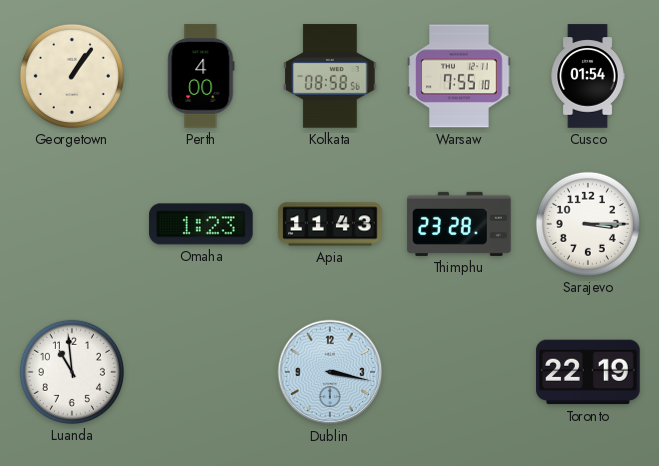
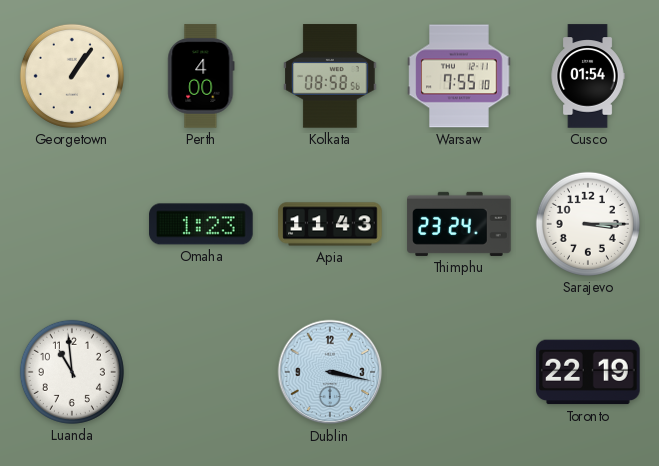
Thimphu: 23:28 -> 23:24
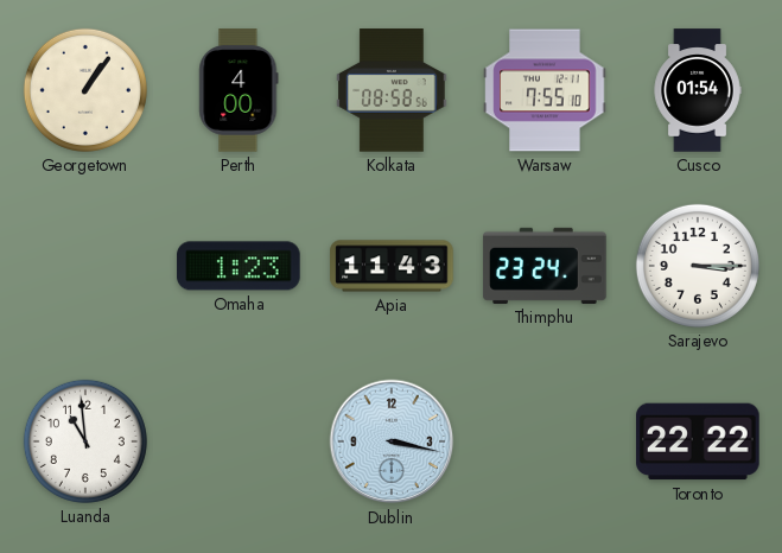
Toronto: 22:19 -> 22:22
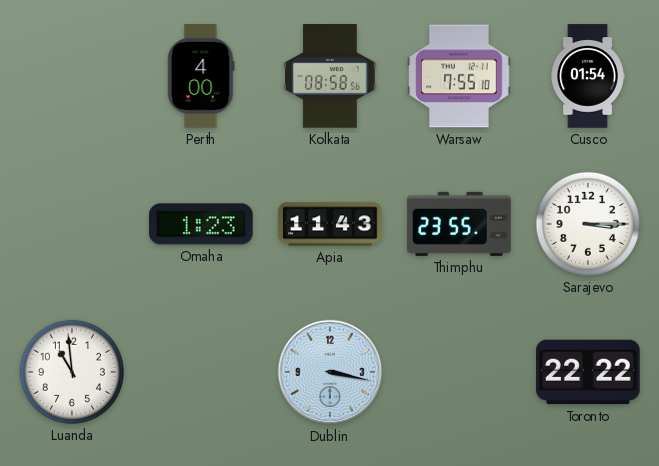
Georgetown: 1:06 -> none
Thimphu: 23:24 -> 23:55
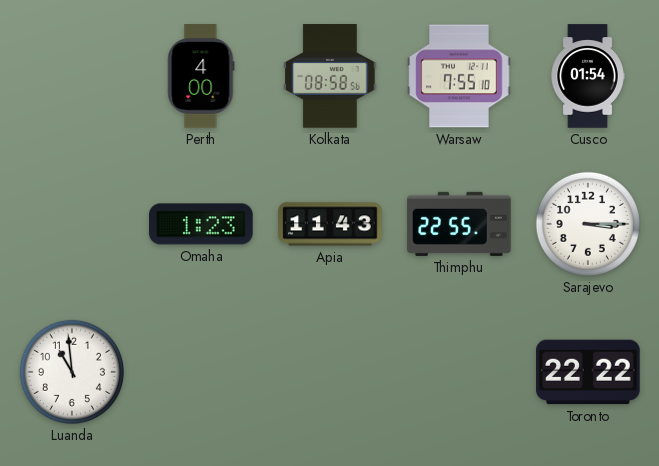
Thimphu: 23:55 -> 22:55
Dublin: 3:17 -> none
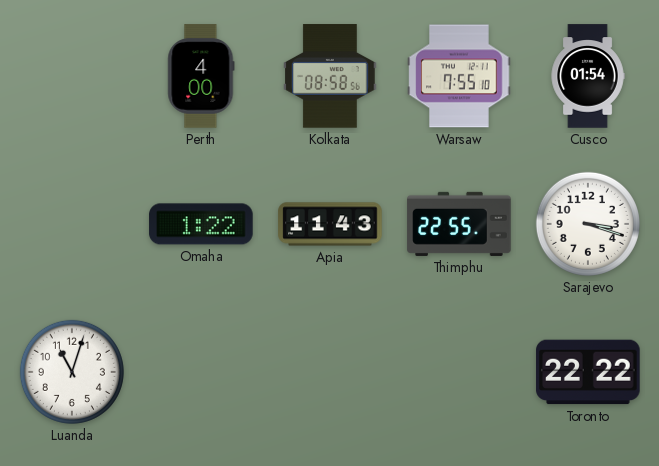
Omaha: 1:23 -> 1:22
Sarajevo: 3:15 -> 3:18
Luanda: 10:59 -> 11:03
